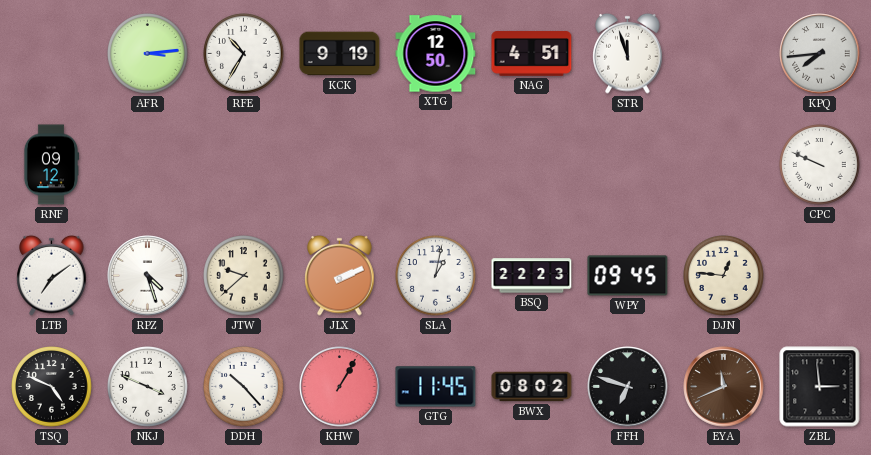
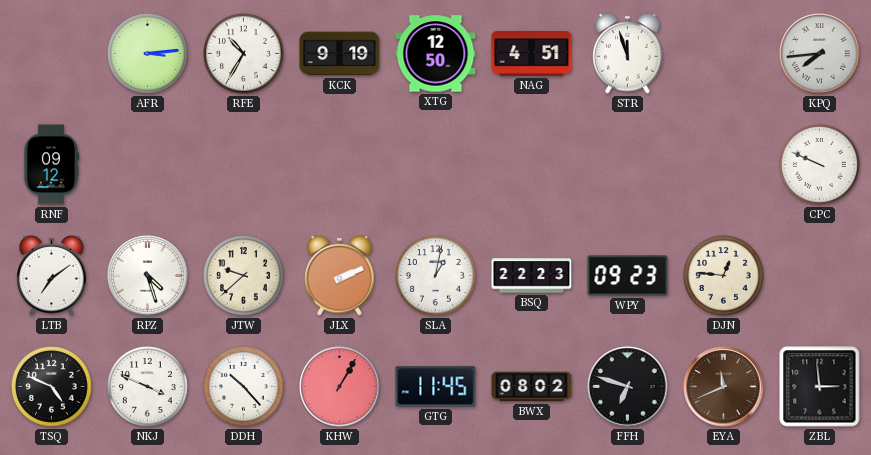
WPY: 09:45 -> 09:23
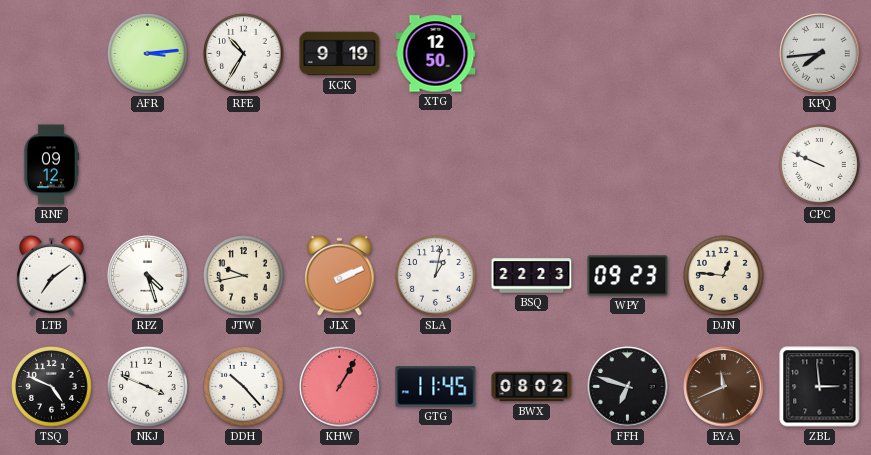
NAG: 4:51 -> none
STR: 11:57 -> none
JTW: 9:38 -> 9:43
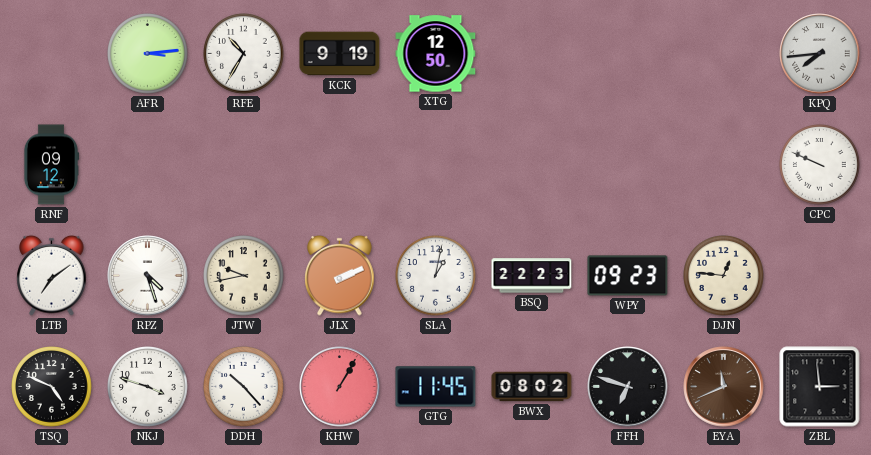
NKJ: 3:49 -> 3:48
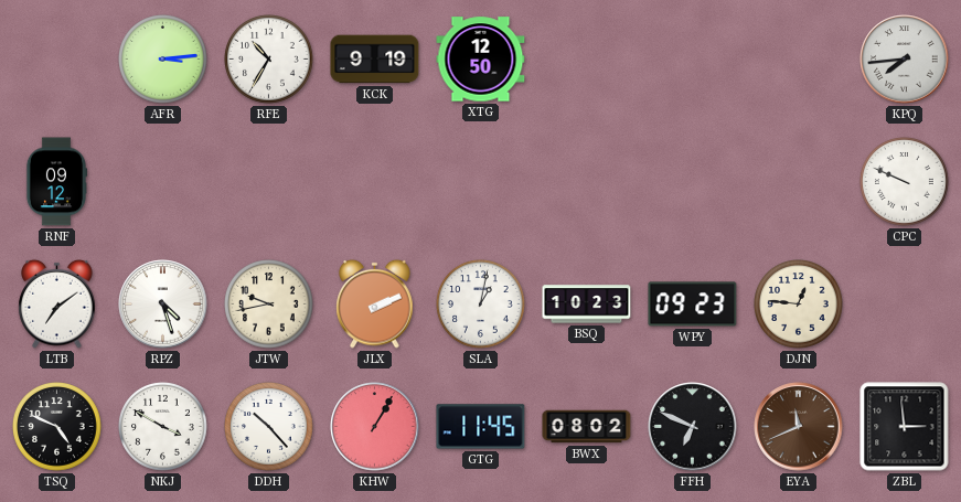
BSQ: 22:23 -> 10:23
NKJ: 3:48 -> 3:50
FFH: 6:48 -> 6:49
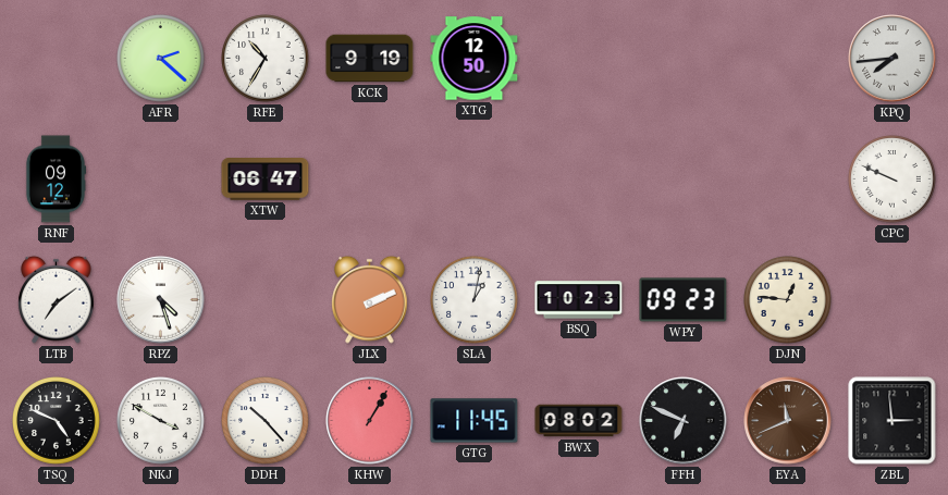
AFR: 3:14 -> 2:22
XTW: none -> 06:47
JTW: 9:43 -> none
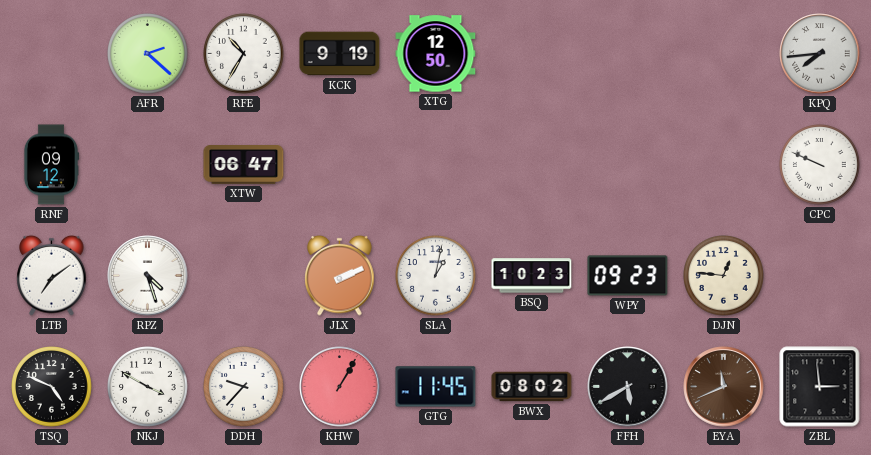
DDH: 10:23 -> 9:37
FFH: 6:49 -> 5:40
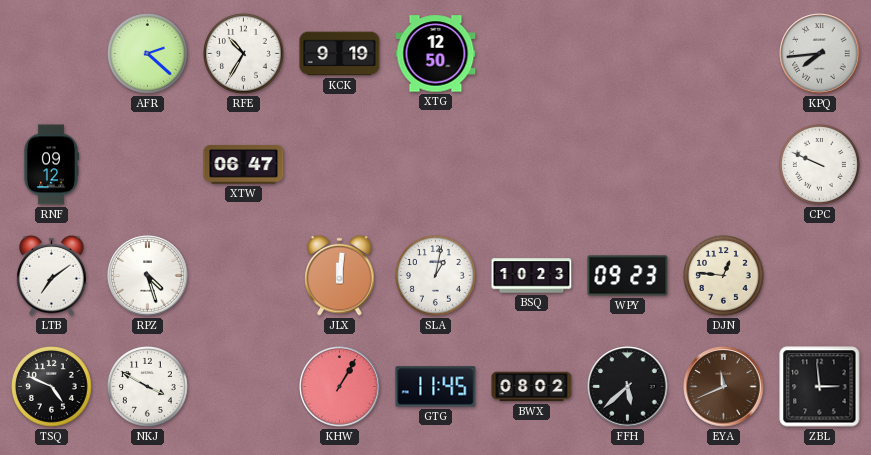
JLX: 2:11 -> 12:01
DDH: 9:37 -> none
FFH: 5:40 -> 5:38
